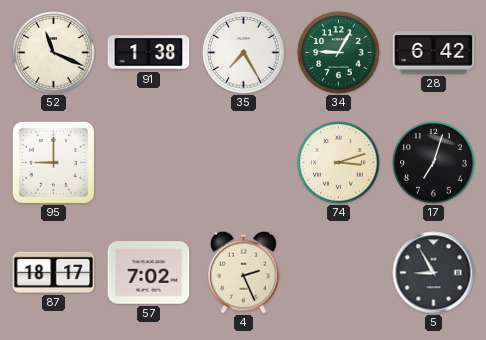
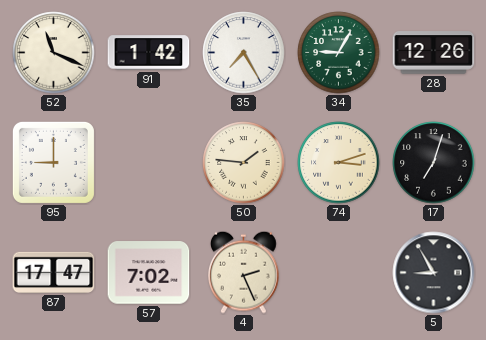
91: 1:38 -> 1:42
28: 6:42 -> 12:26
50: none -> 1:46
87: 18:17 -> 17:47
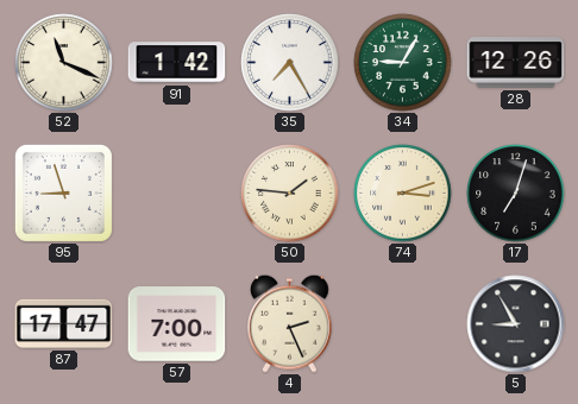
95: 9:00 -> 8:57
57: 7:02 -> 7:00
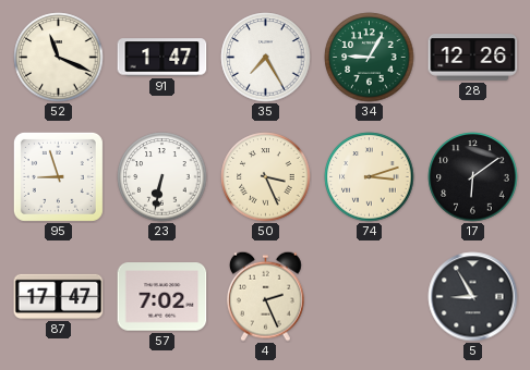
91: 1:42 -> 1:47
23: none -> 6:32
50: 1:46 -> 3:26
17: 7:03 -> 6:09
57: 7:00 -> 7:02
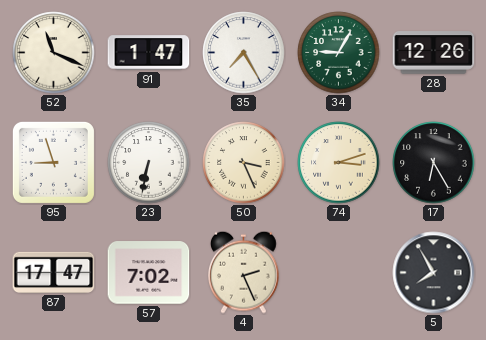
17: 6:09 -> 6:25
5: 8:55 -> 7:55
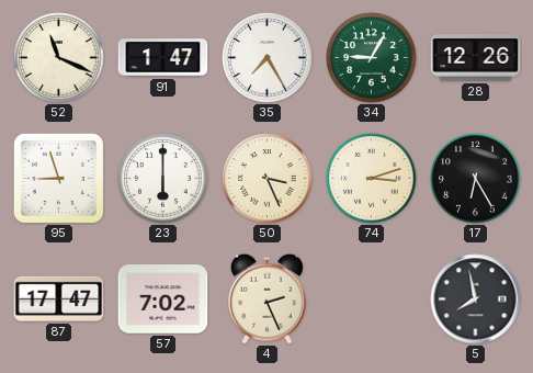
23: 6:32 -> 6:00
5: 7:55 -> 7:58
